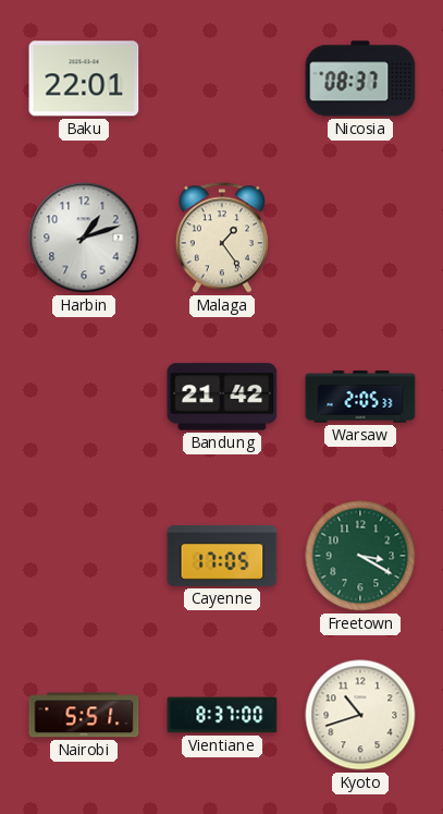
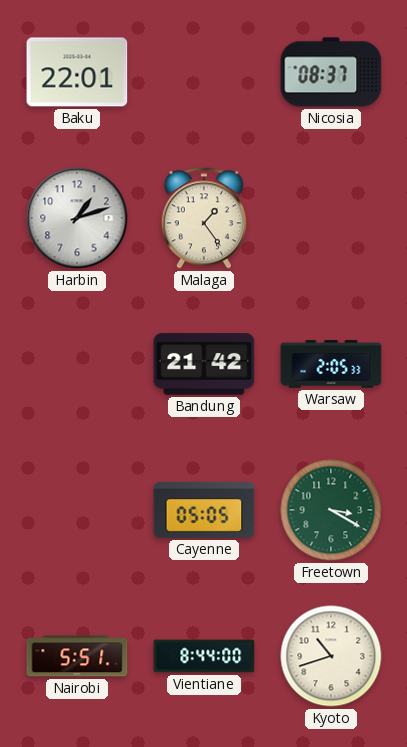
Cayenne: 17:05 -> 05:05
Vientiane: 8:37 -> 8:44
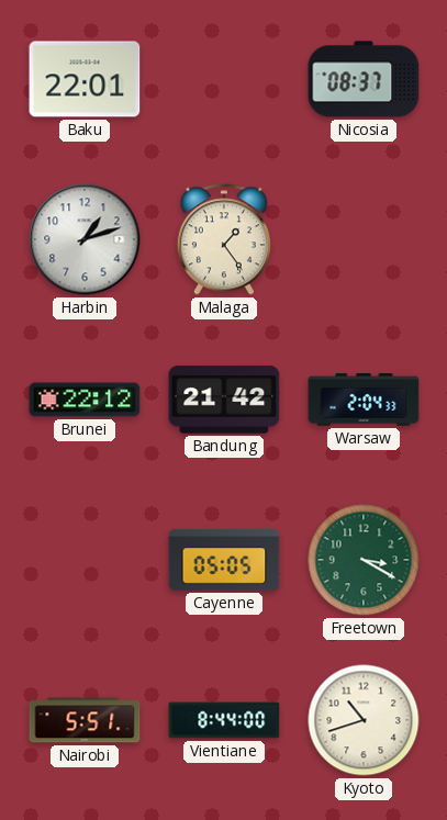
Brunei: none -> 22:12
Warsaw: 2:05 -> 2:04
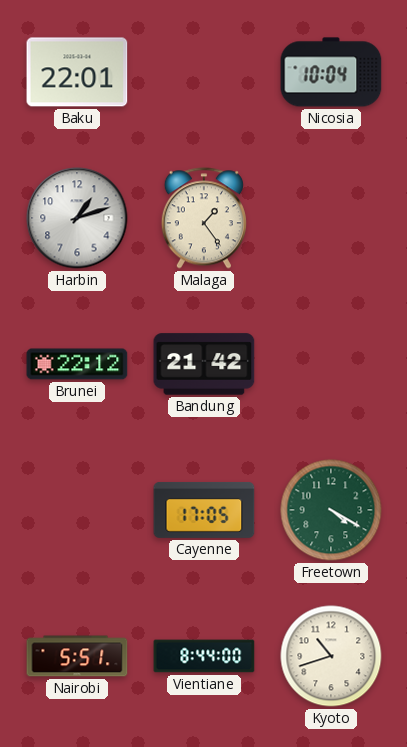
Nicosia: 08:37 -> 10:04
Warsaw: 2:04 -> none
Cayenne: 05:05 -> 17:05
Freetown: 3:20 -> 4:20
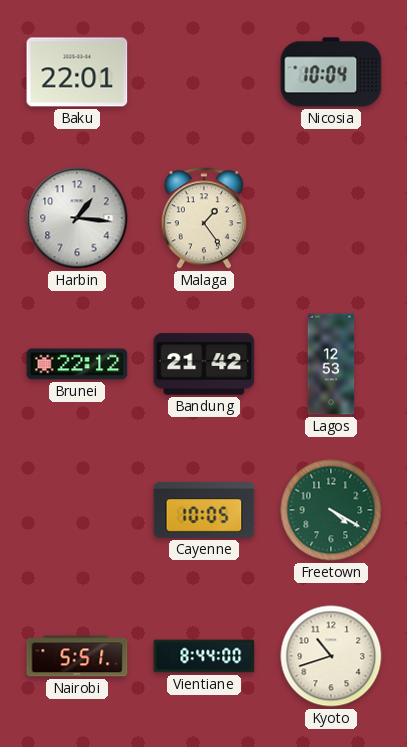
Harbin: 1:12 -> 1:16
Lagos: none -> 12:53
Cayenne: 17:05 -> 10:05
